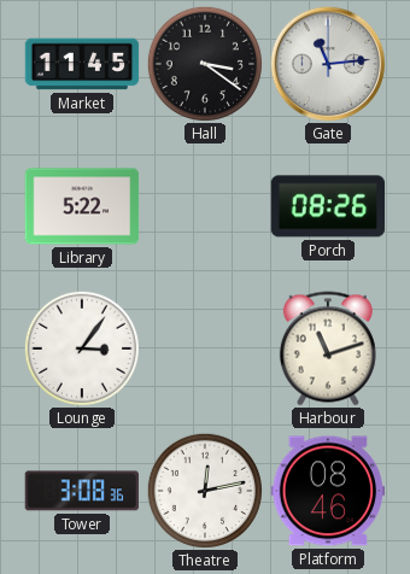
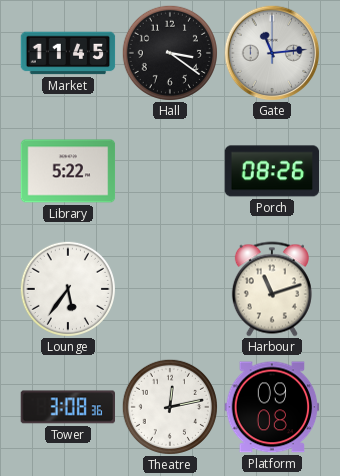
Lounge: 3:06 -> 5:36
Platform: 08:46 -> 09:08
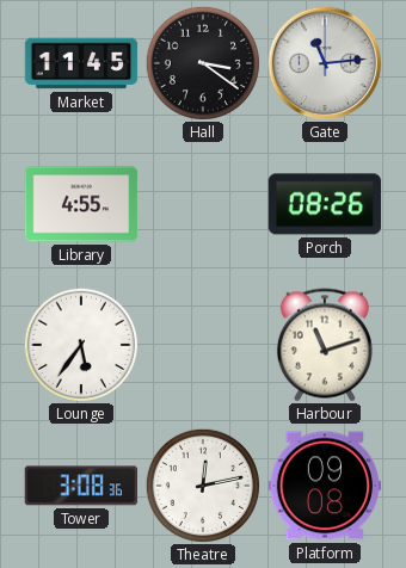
Library: 5:22 -> 4:55
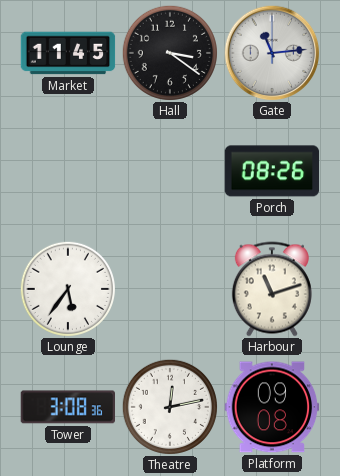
Library: 4:55 -> none
